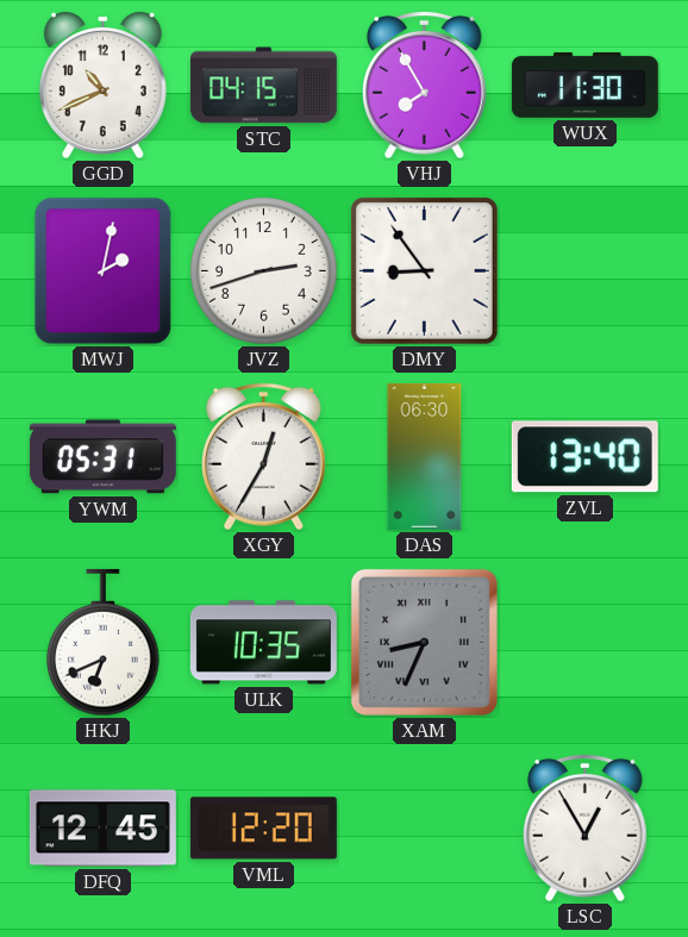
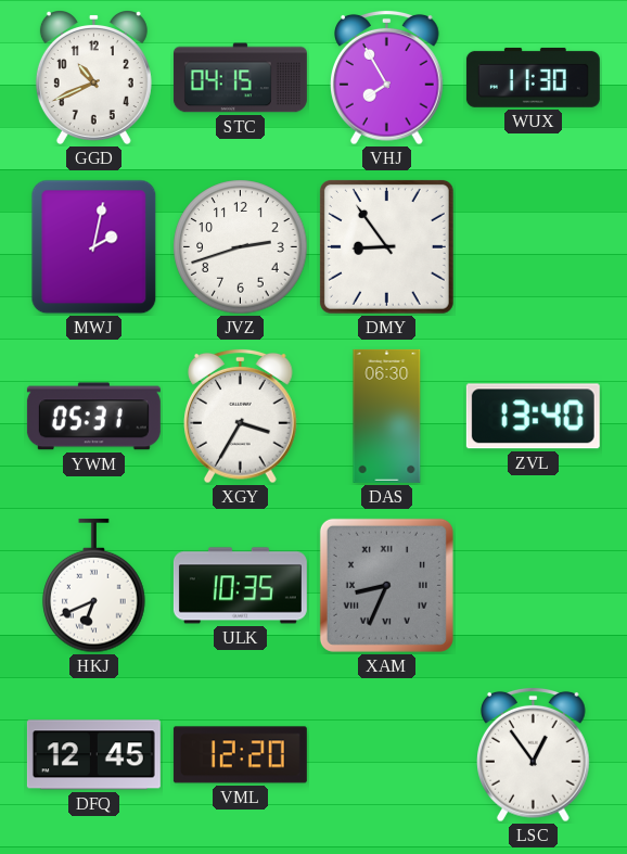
XGY: 12:35 -> 3:35
LSC: 12:55 -> 12:54
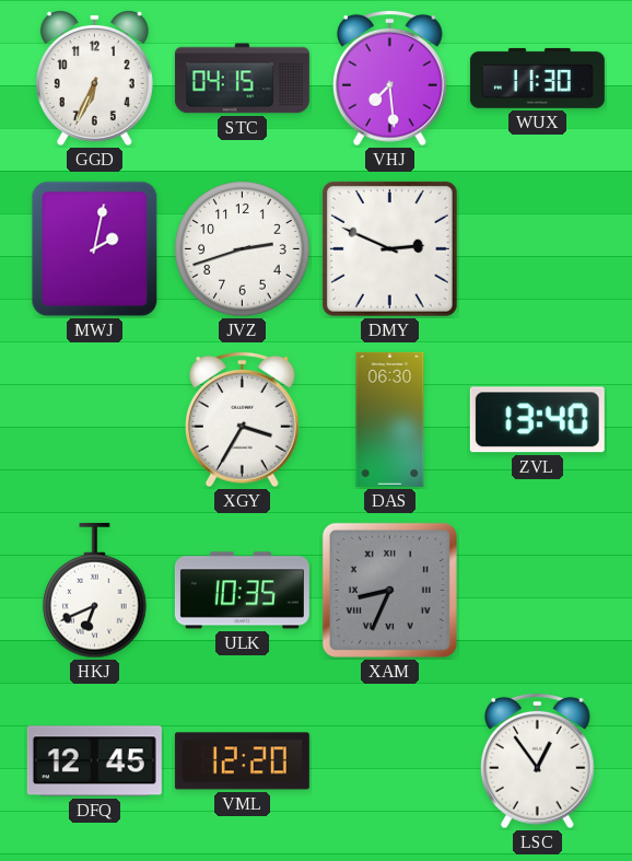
GGD: 10:41 -> 6:34
VHJ: 7:55 -> 7:29
DMY: 8:54 -> 2:49
YWM: 05:31 -> none
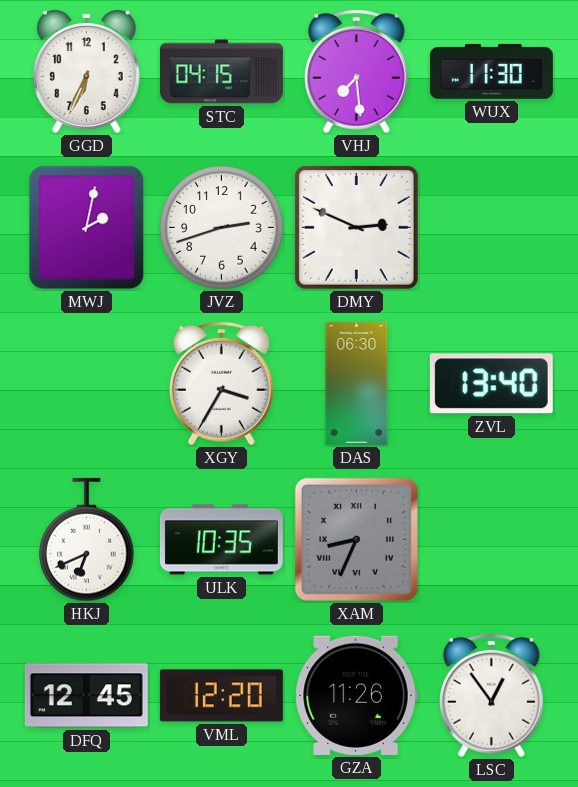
GZA: none -> 11:26
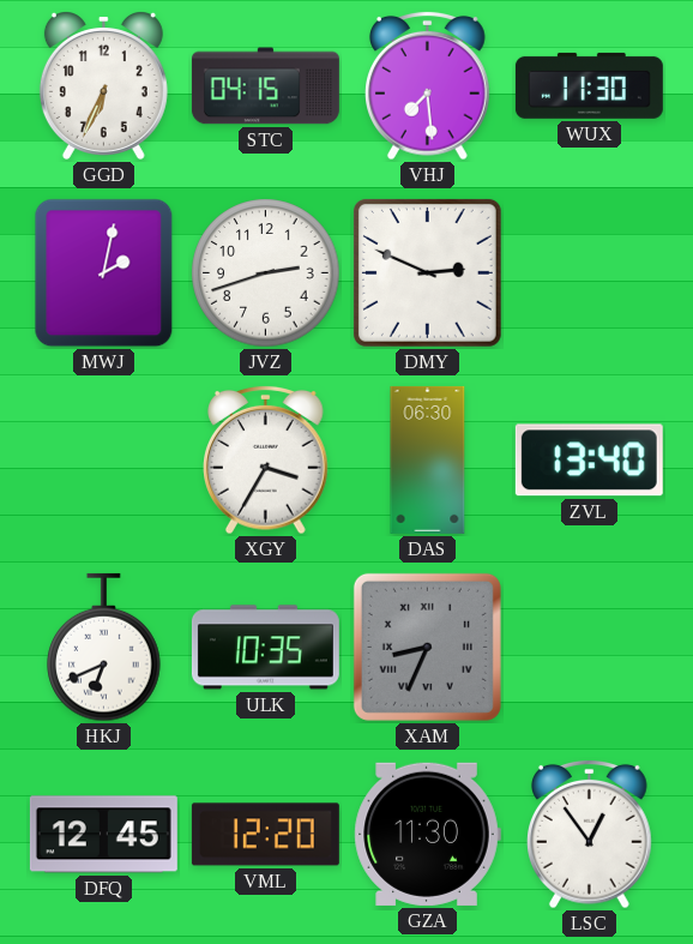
GZA: 11:26 -> 11:30
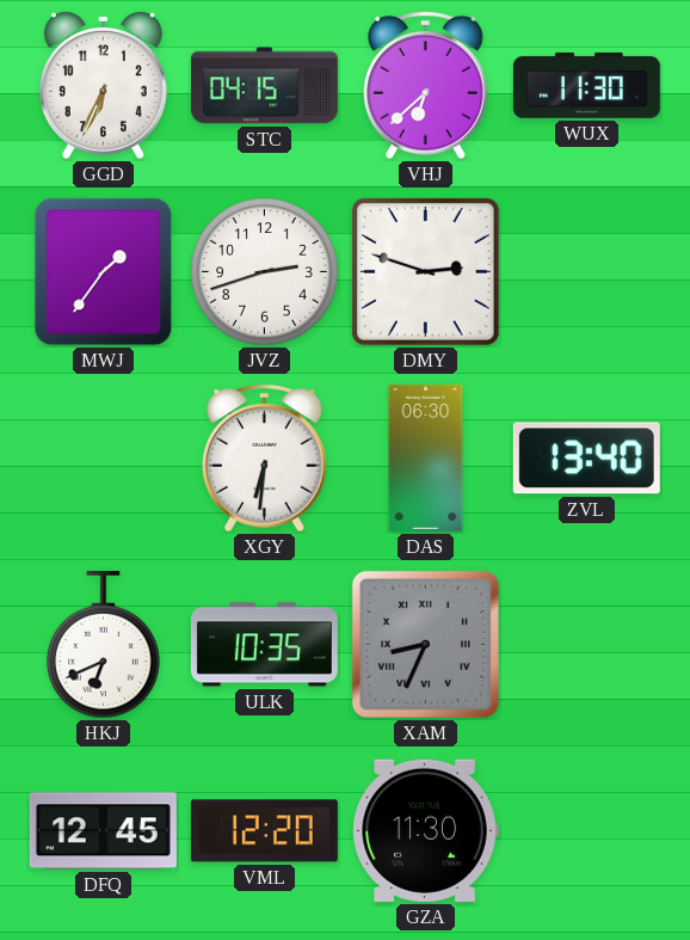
VHJ: 7:29 -> 6:38
MWJ: 2:02 -> 1:36
DMY: 2:49 -> 2:48
XGY: 3:35 -> 6:31
LSC: 12:54 -> none
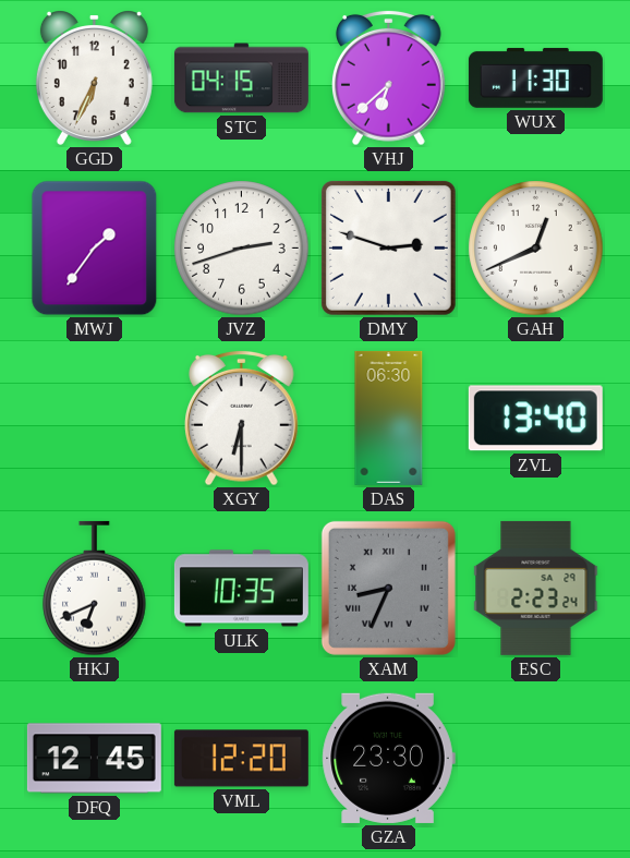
GAH: none -> 12:41
XGY: 6:31 -> 6:30
ESC: none -> 2:23
GZA: 11:30 -> 23:30
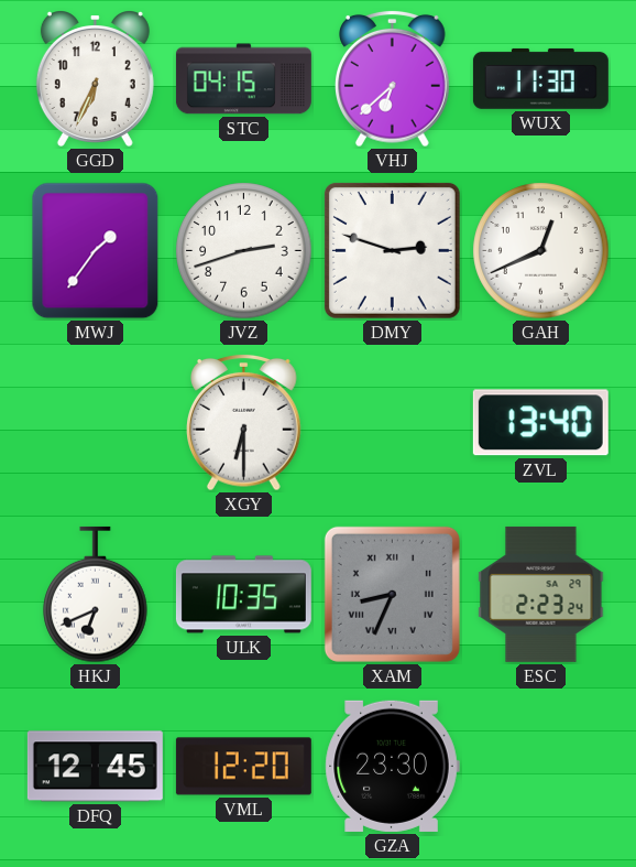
DAS: 06:30 -> none
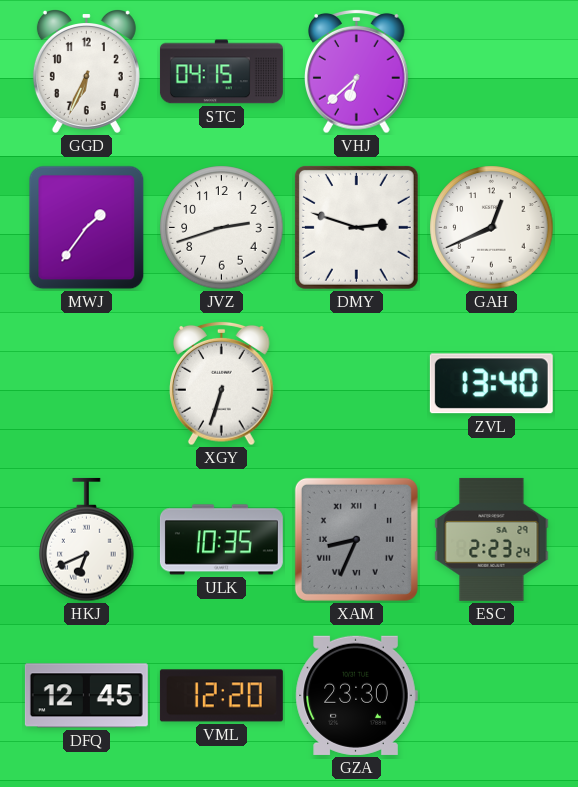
WUX: 11:30 -> none
XGY: 6:30 -> 6:33
